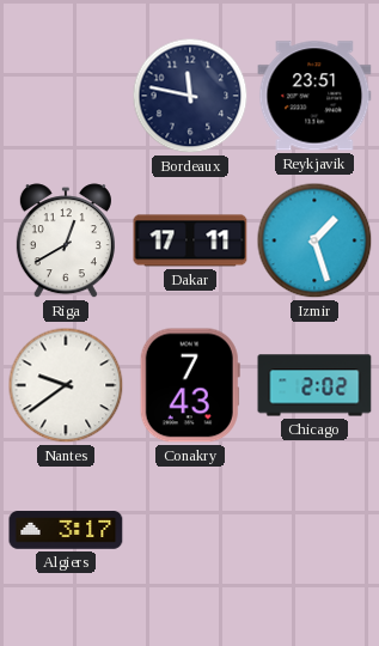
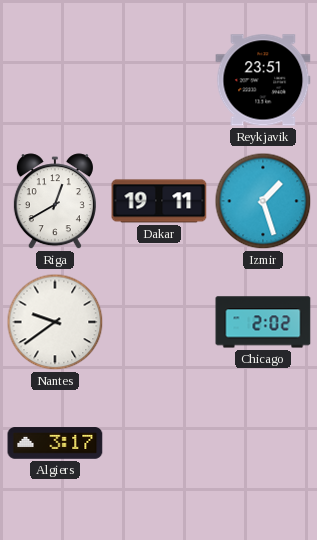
Bordeaux: 11:47 -> none
Dakar: 17:11 -> 19:11
Conakry: 7:43 -> none
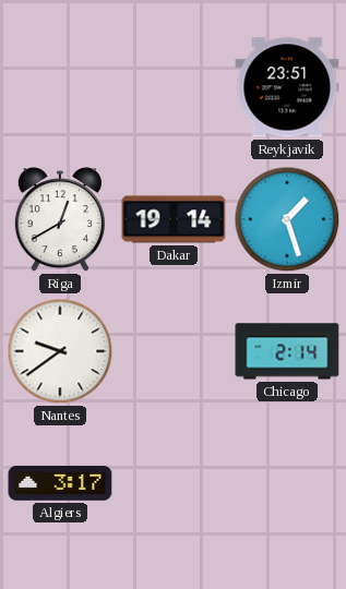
Dakar: 19:11 -> 19:14
Chicago: 2:02 -> 2:14
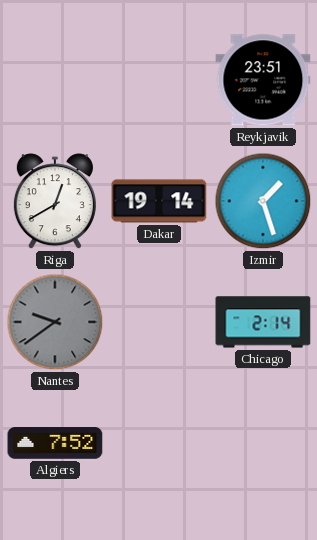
Nantes dial: white -> grey
Algiers: 3:17 -> 7:52
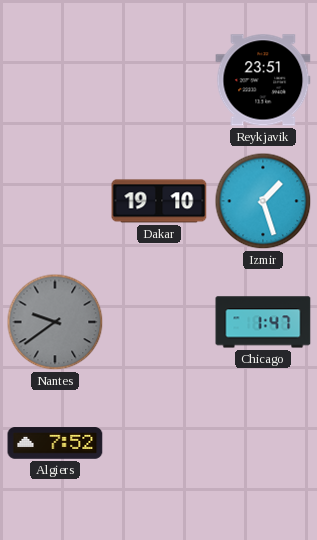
Riga: 12:40 -> none
Dakar: 19:14 -> 19:10
Chicago: 2:14 -> 1:47
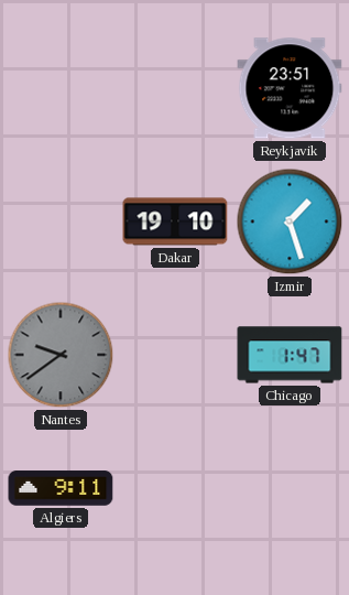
Algiers: 7:52 -> 9:11
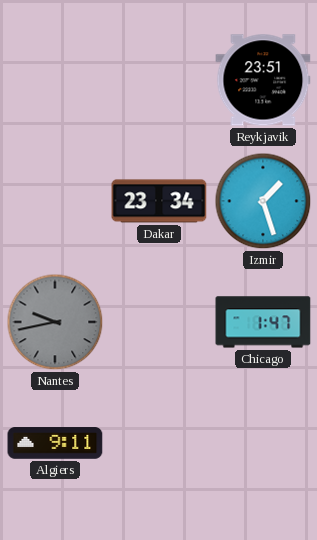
Dakar: 19:10 -> 23:34
Nantes: 9:39 -> 9:43
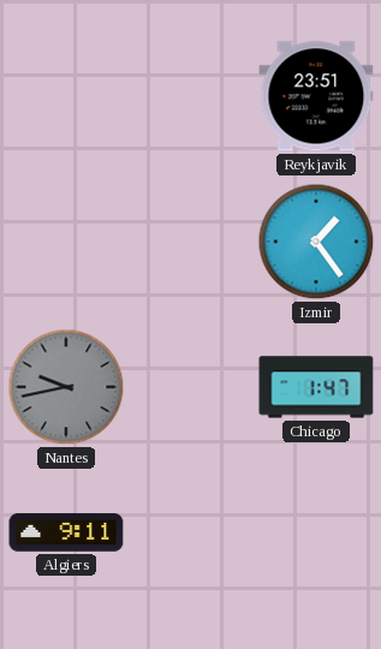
Dakar: 23:34 -> none
Izmir: 1:27 -> 1:24
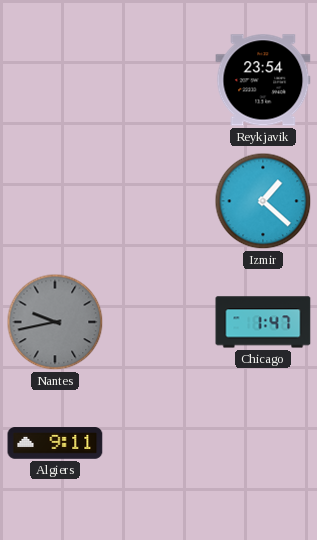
Reykjavik: 23:51 -> 23:54
Izmir: 1:24 -> 1:22
